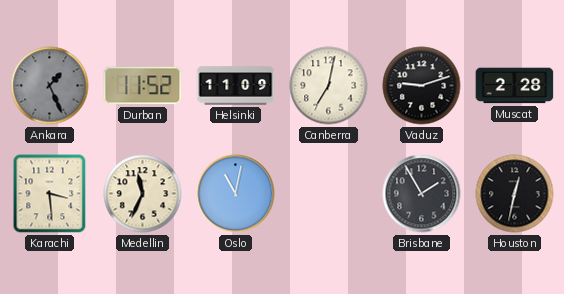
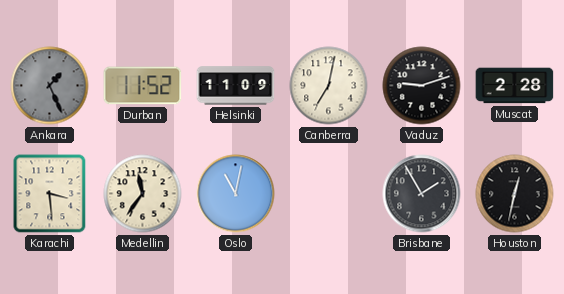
Medellin: 11:34 -> 11:36
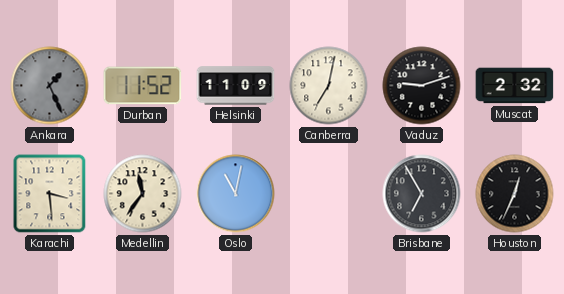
Muscat: 2:28 -> 2:32
Brisbane: 1:55 -> 6:55
Houston: 12:32 -> 12:34
